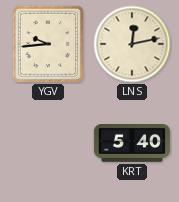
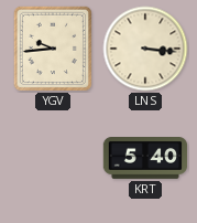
LNS: 12:13 -> 3:16
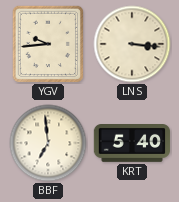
BBF: none -> 6:59
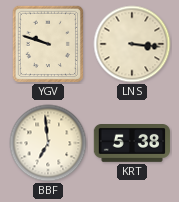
YGV: 9:44 -> 9:48
KRT: 5:40 -> 5:38
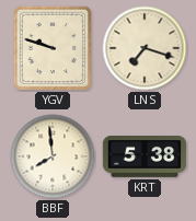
LNS: 3:16 -> 7:18
BBF: 6:59 -> 7:59
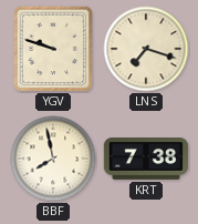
BBF: 7:59 -> 7:58
KRT: 5:38 -> 7:38
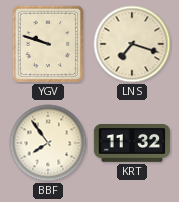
BBF: 7:58 -> 7:54
KRT: 7:38 -> 11:32
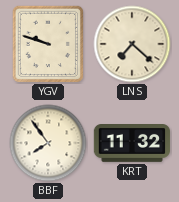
LNS: 7:18 -> 7:22
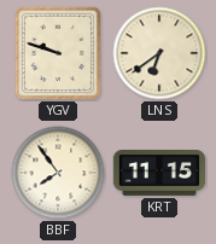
LNS: 7:22 -> 6:39
KRT: 11:32 -> 11:15
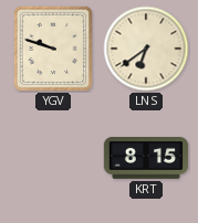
BBF: 7:54 -> none
KRT: 11:15 -> 8:15
